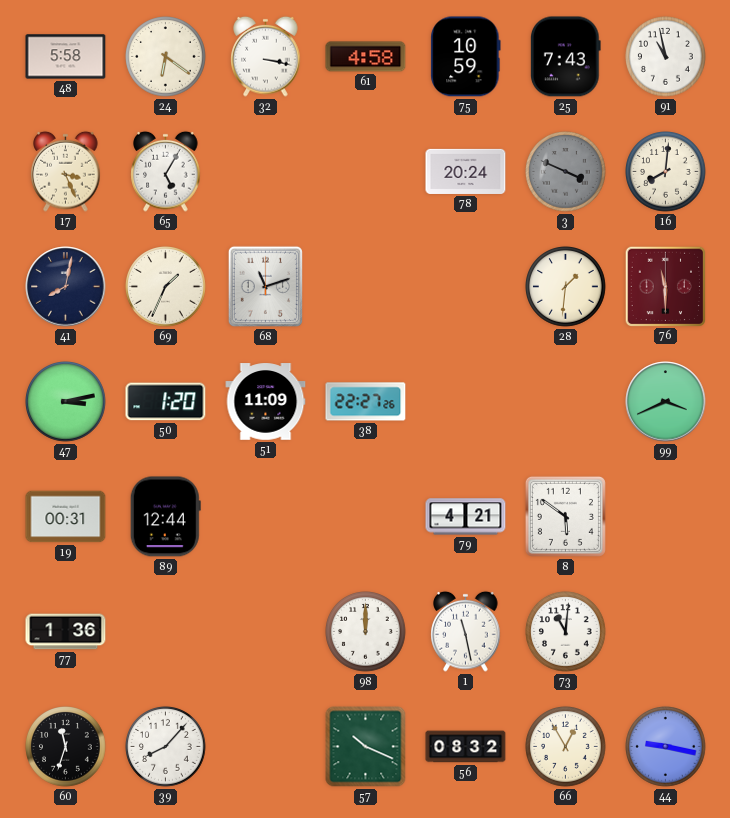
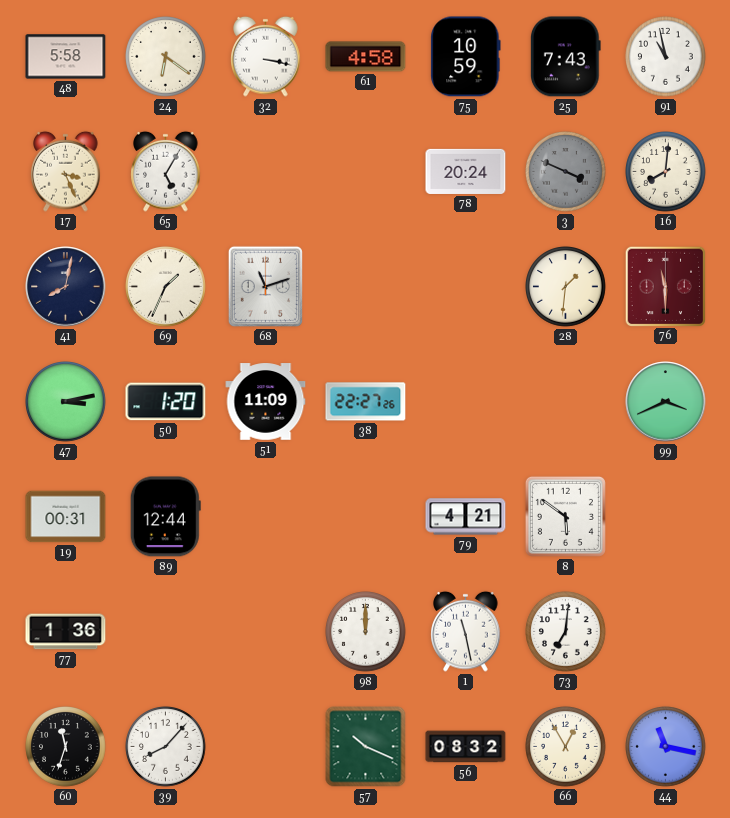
73: 11:01 -> 7:01
44: 9:17 -> 11:17
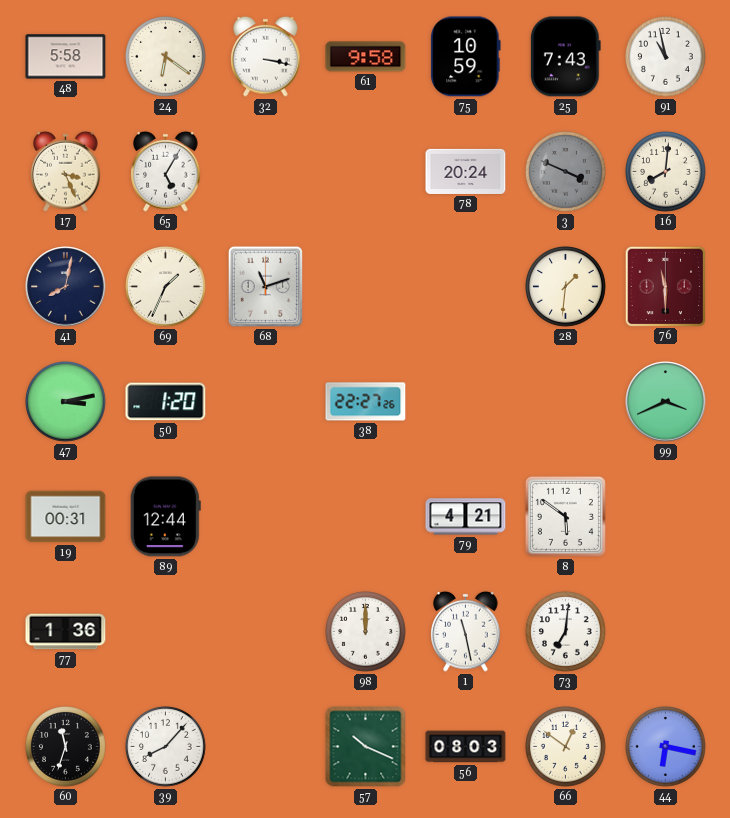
61: 4:58 -> 9:58
51: 11:09 -> none
56: 08:32 -> 08:03
66: 12:55 -> 12:51
44: 11:17 -> 6:17
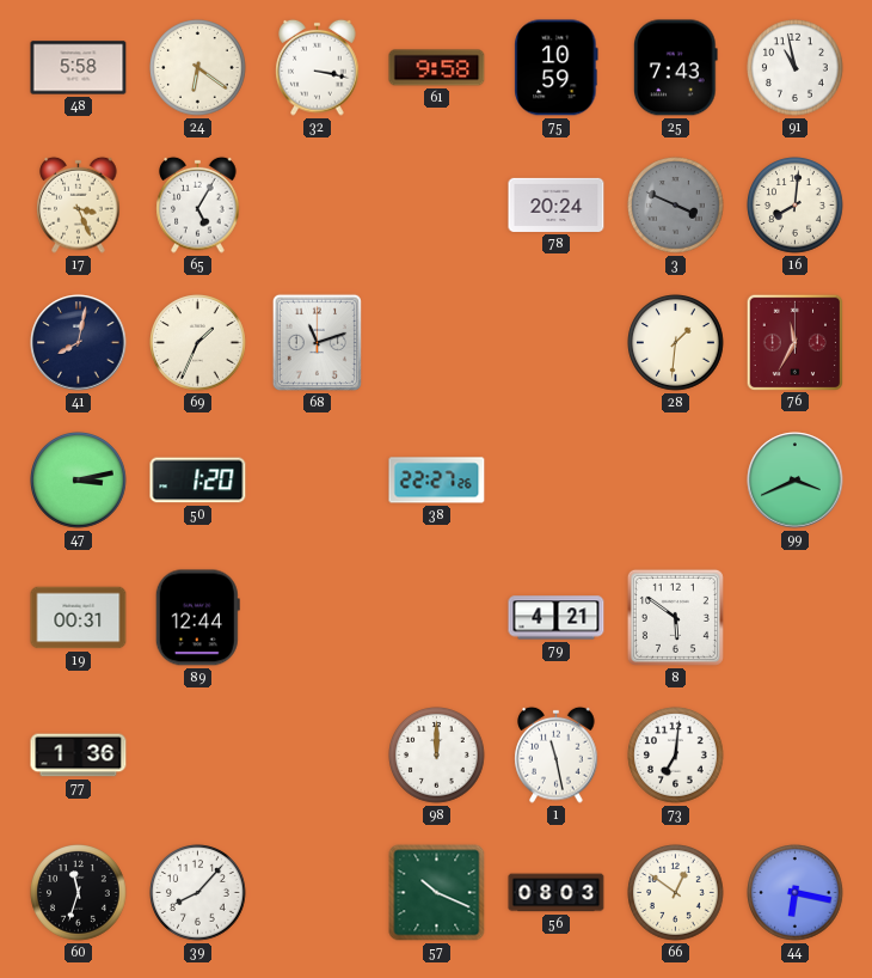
76: 11:30 -> 11:35
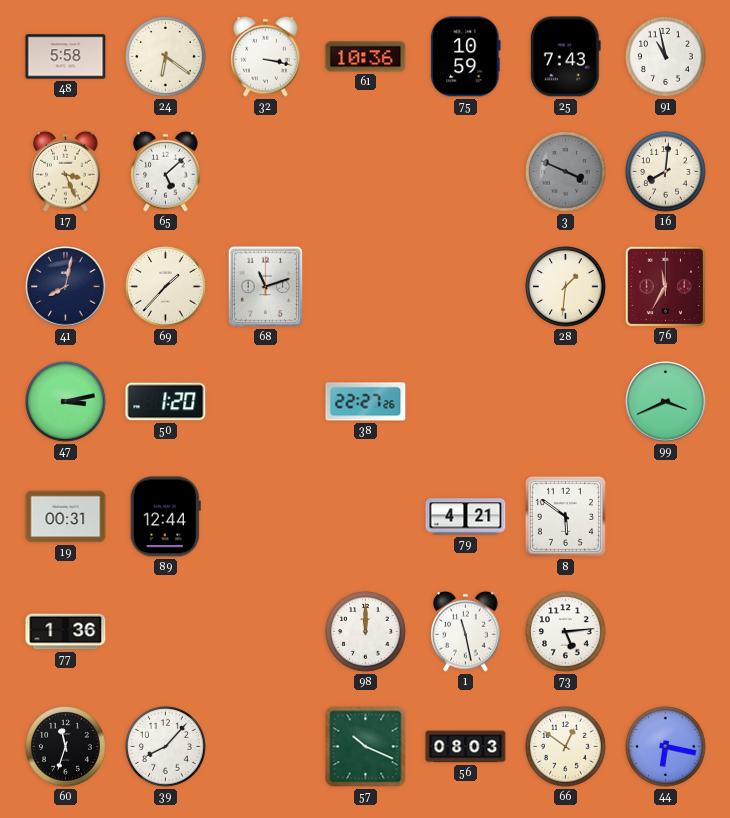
61: 9:58 -> 10:36
65: 5:05 -> 5:08
78: 20:24 -> none
69: 1:34 -> 1:37
73: 7:01 -> 5:14
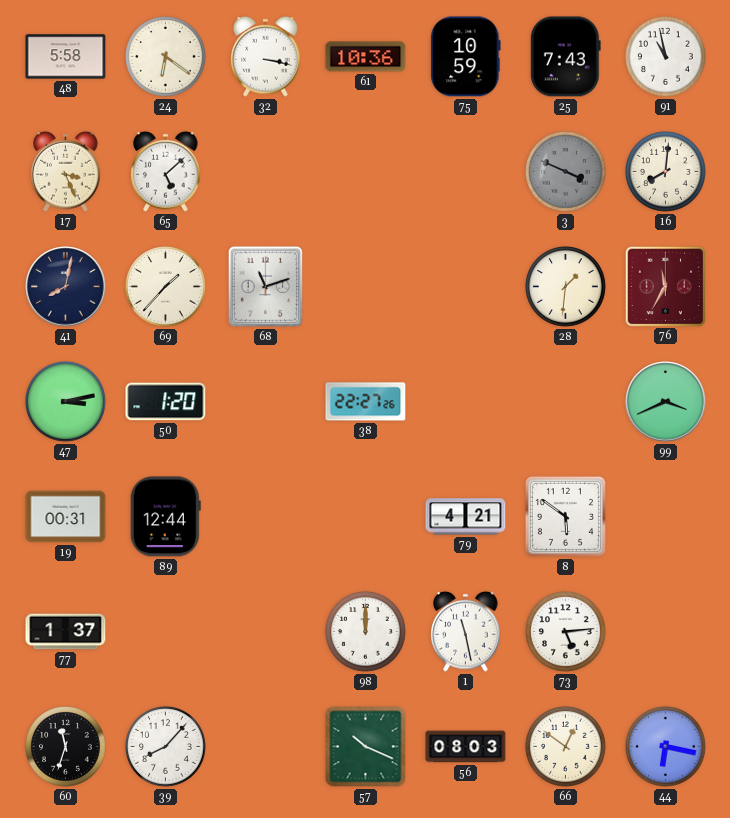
77: 1:36 -> 1:37
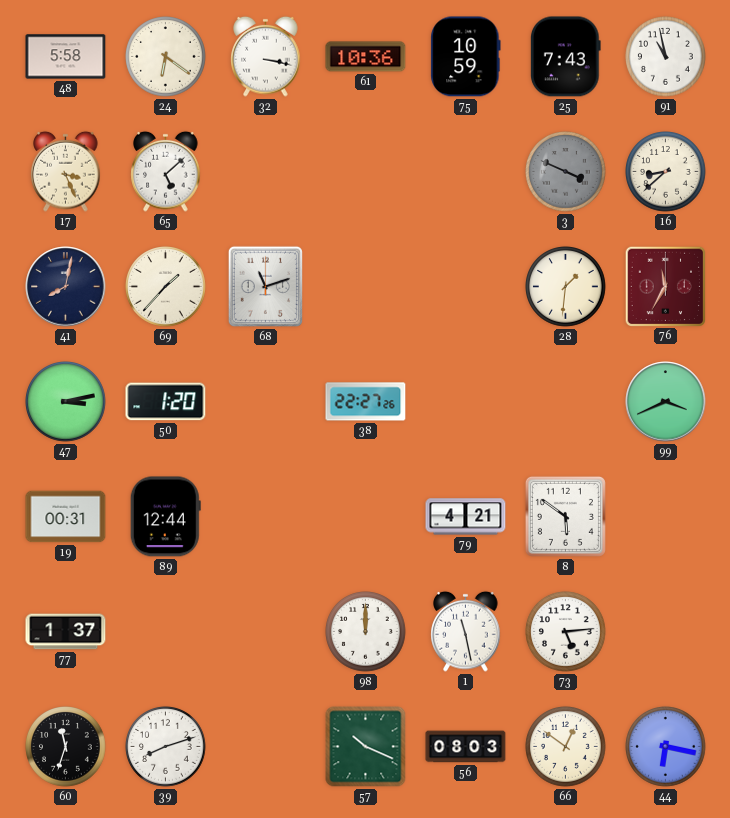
16: 8:01 -> 8:38
39: 8:07 -> 8:12
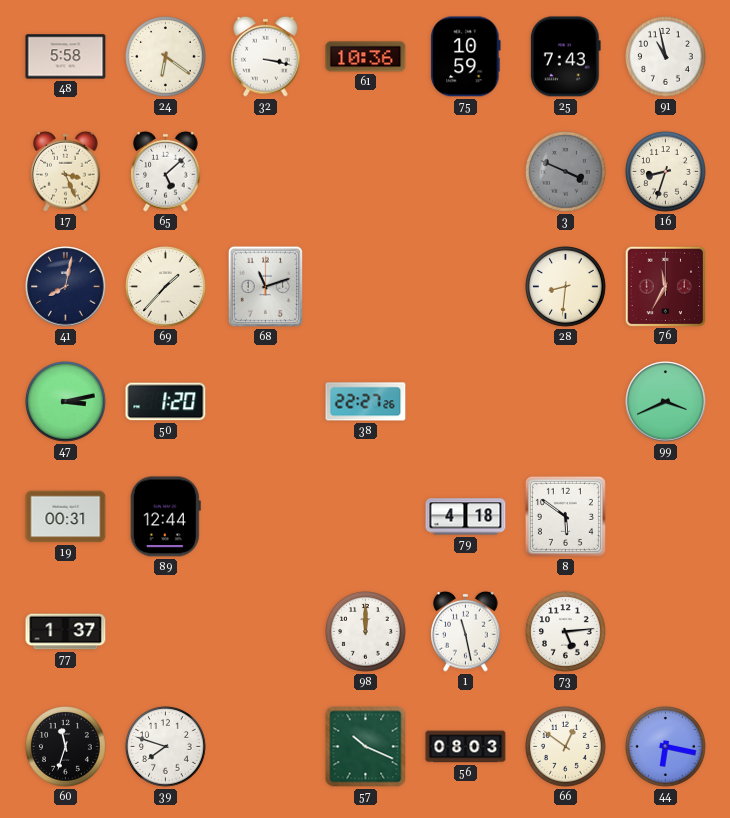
16: 8:38 -> 8:33
28: 1:31 -> 8:31
79: 4:21 -> 4:18
39: 8:12 -> 7:48
